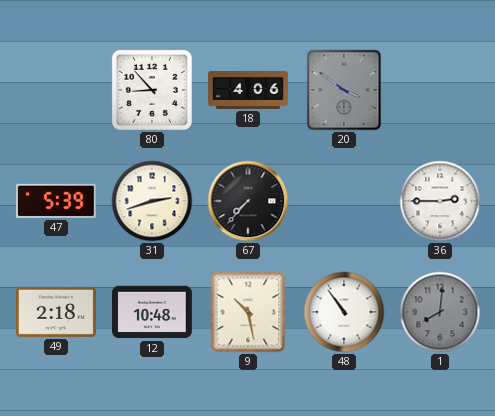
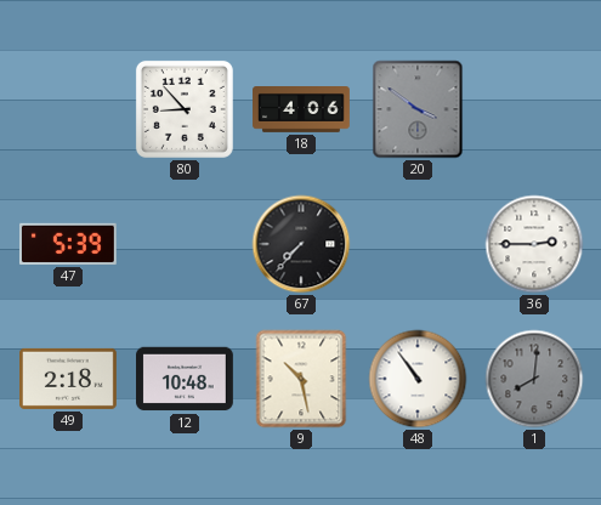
31: 2:42 -> none
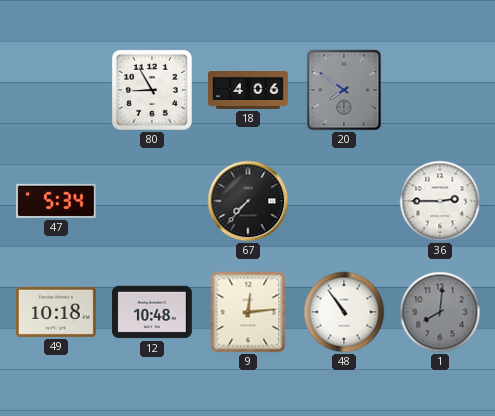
80: 8:53 -> 8:55
20: 3:51 -> 7:51
47: 5:39 -> 5:34
49: 2:18 -> 10:18
9: 10:28 -> 12:14
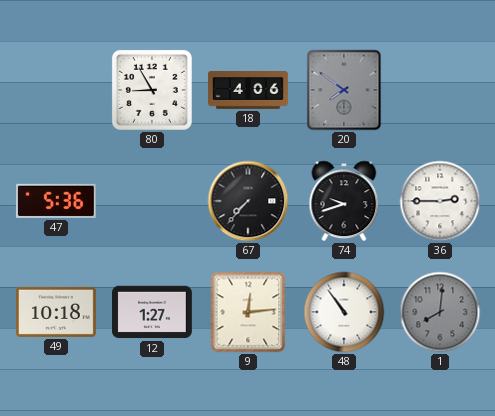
47: 5:34 -> 5:36
74: none -> 9:42
12: 10:48 -> 1:27
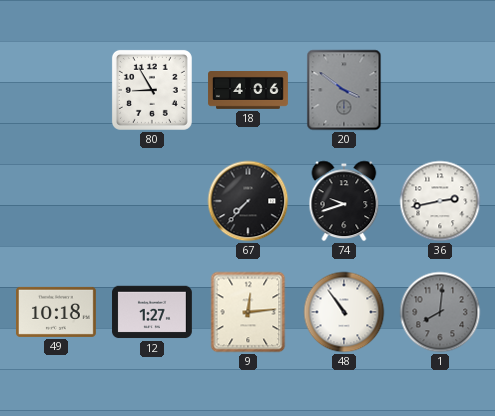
20: 7:51 -> 3:51
47: 5:36 -> none
36: 2:45 -> 2:43
